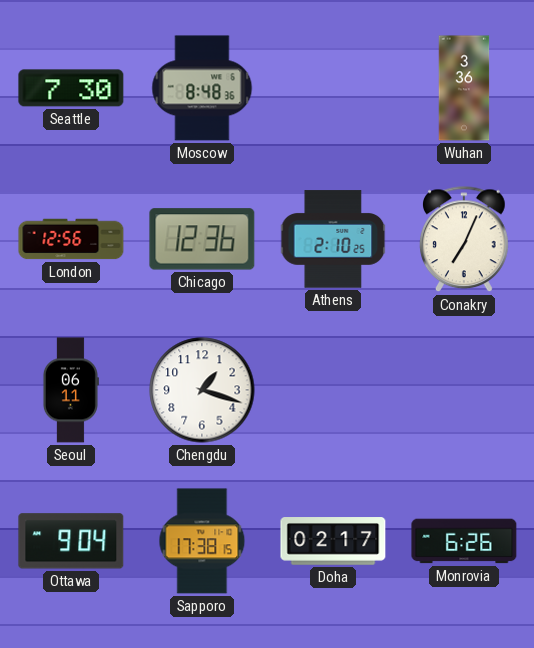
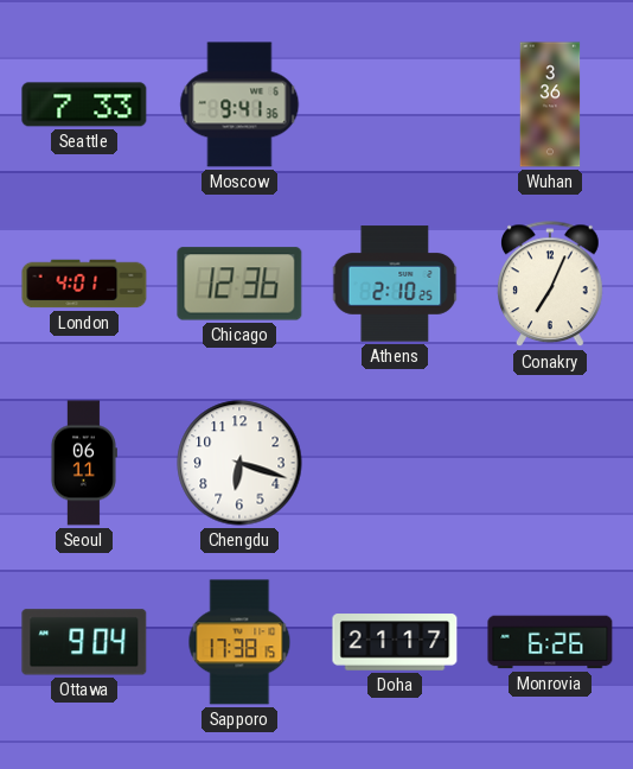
Seattle: 7:30 -> 7:33
Moscow: 8:48 -> 9:41
London: 12:56 -> 4:01
Chengdu: 1:18 -> 6:18
Doha: 02:17 -> 21:17
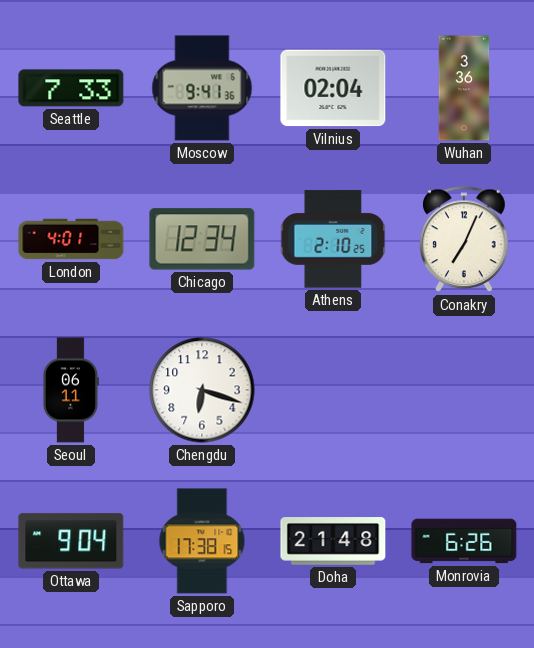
Vilnius: none -> 02:04
Chicago: 12:36 -> 12:34
Doha: 21:17 -> 21:48
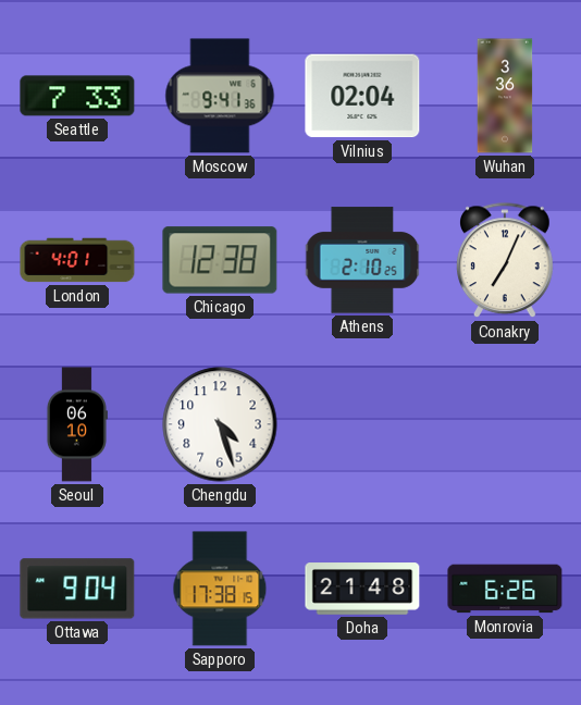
Chicago: 12:34 -> 12:38
Seoul: 06:11 -> 06:10
Chengdu: 6:18 -> 4:27
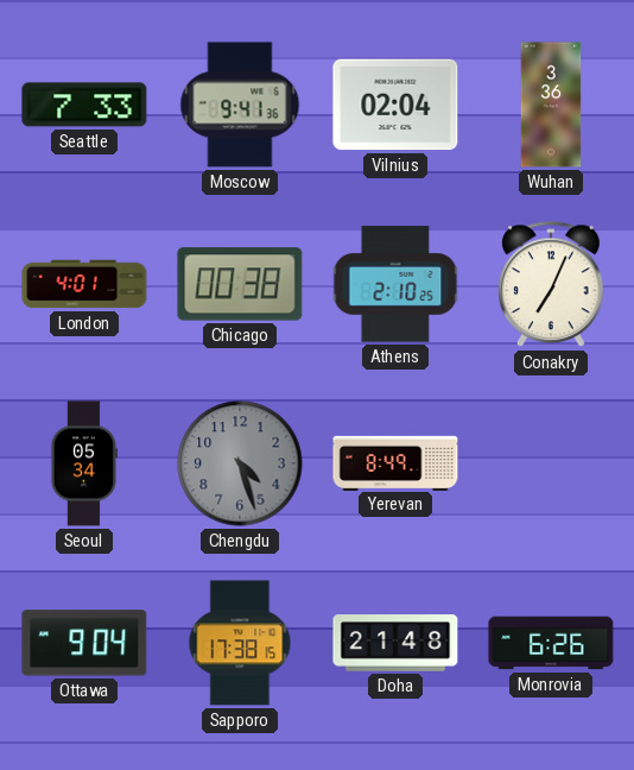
Chicago: 12:38 -> 00:38
Seoul: 06:10 -> 05:34
Chengdu dial: white -> grey
Yerevan: none -> 8:49
